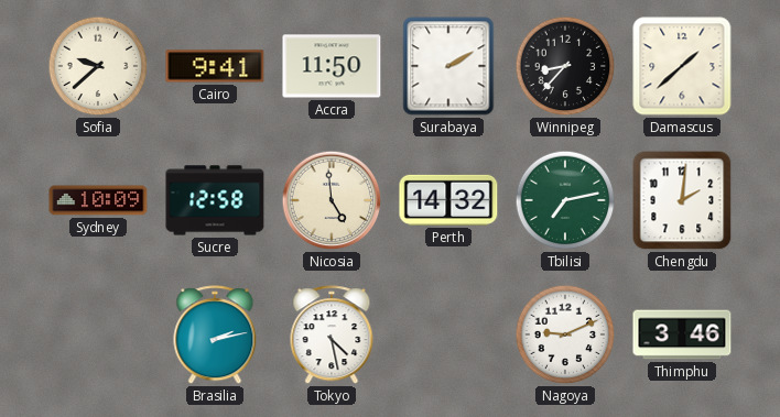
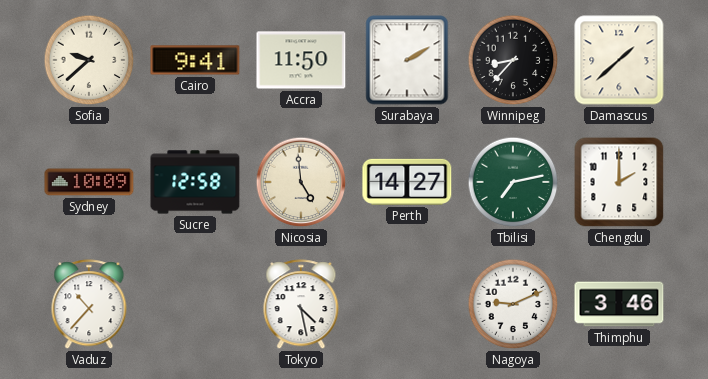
Perth: 14:32 -> 14:27
Chengdu: 2:01 -> 2:00
Vaduz: none -> 10:37
Brasilia: 2:13 -> none
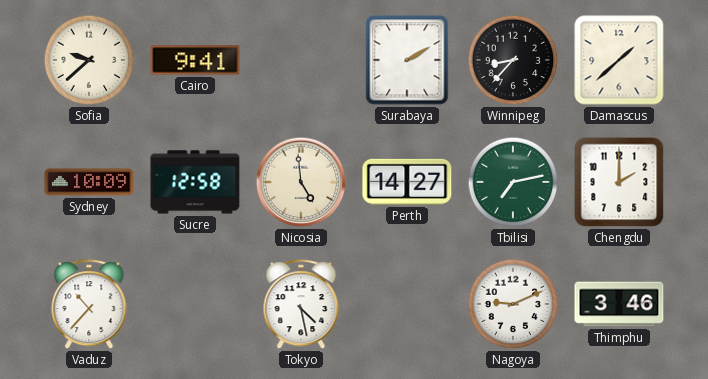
Accra: 11:50 -> none
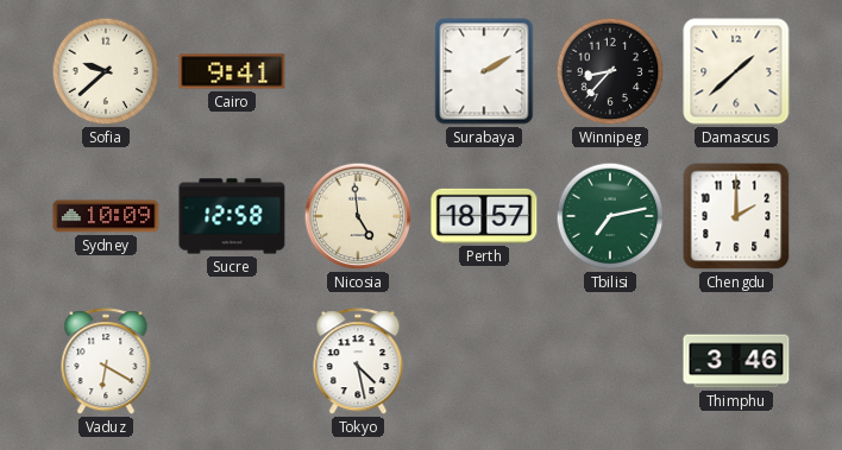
Perth: 14:27 -> 18:57
Vaduz: 10:37 -> 6:20
Nagoya: 9:11 -> none
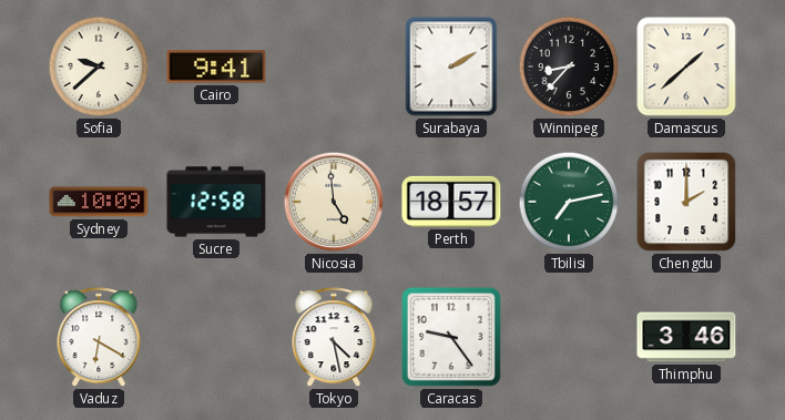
Caracas: none -> 9:24
